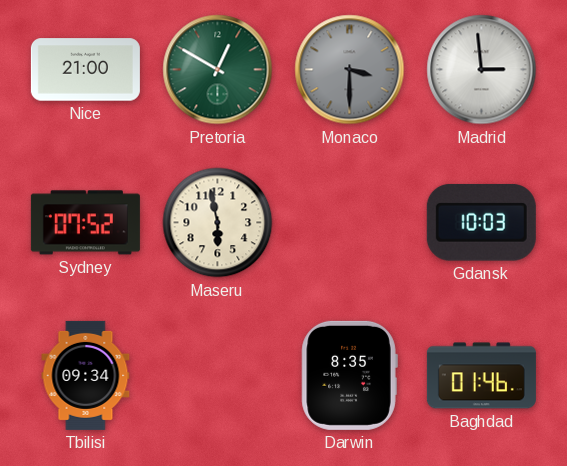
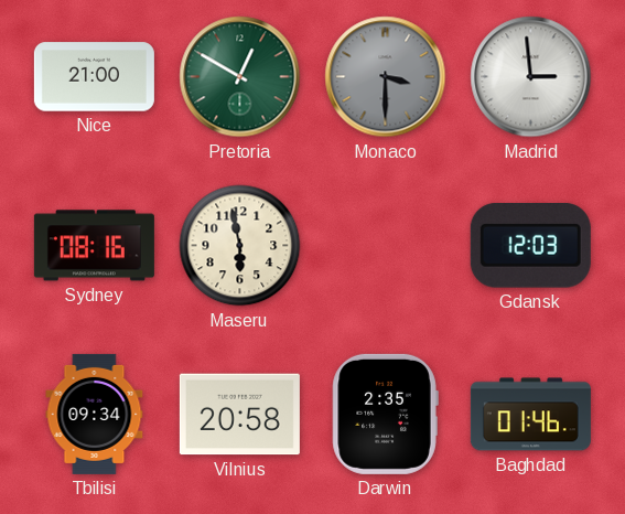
Sydney: 07:52 -> 08:16
Gdansk: 10:03 -> 12:03
Vilnius: none -> 20:58
Darwin: 8:35 -> 2:35
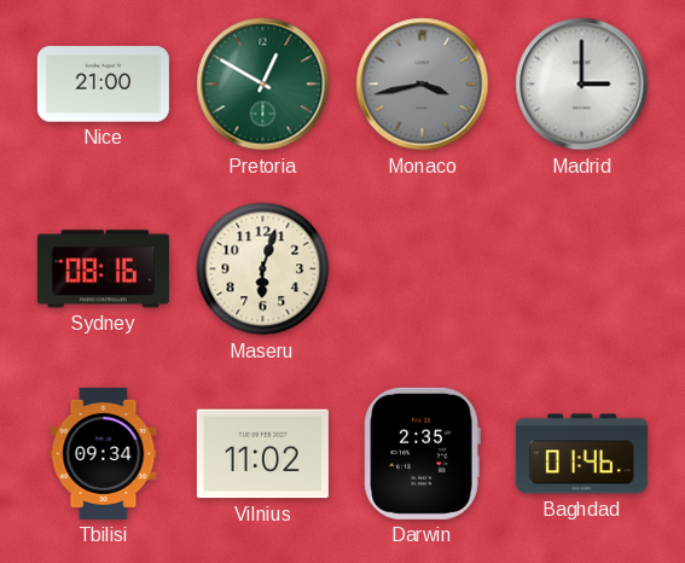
Monaco: 3:30 -> 3:43
Madrid: 2:59 -> 3:00
Maseru: 5:58 -> 6:03
Gdansk: 12:03 -> none
Vilnius: 20:58 -> 11:02
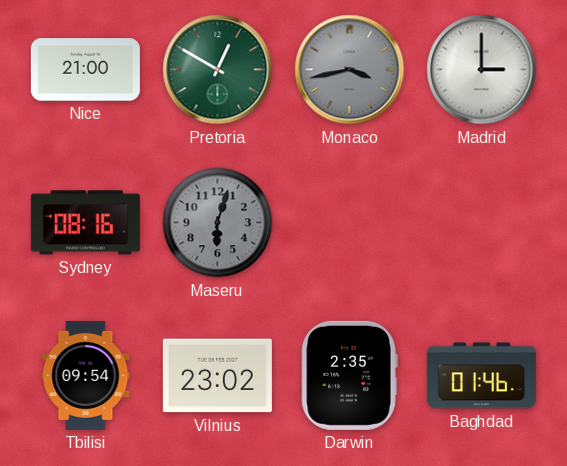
Maseru dial: cream -> grey
Tbilisi: 09:34 -> 09:54
Vilnius: 11:02 -> 23:02
